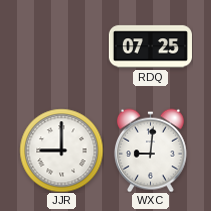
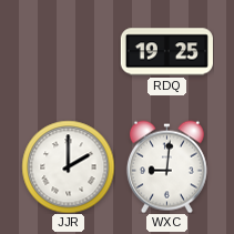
RDQ: 07:25 -> 19:25
JJR: 9:00 -> 2:00
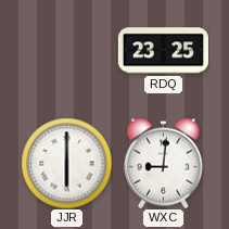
RDQ: 19:25 -> 23:25
JJR: 2:00 -> 6:00
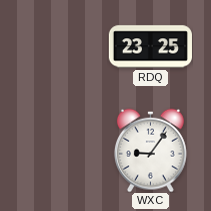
JJR: 6:00 -> none
WXC: 9:01 -> 9:06
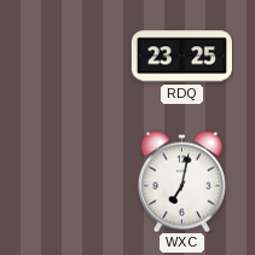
WXC: 9:06 -> 7:02
